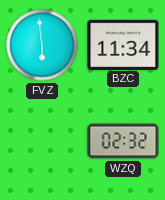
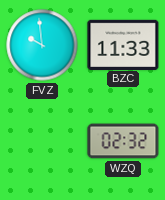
FVZ: 5:59 -> 9:59
BZC: 11:34 -> 11:33
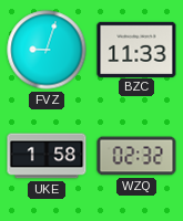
FVZ: 9:59 -> 9:03
UKE: none -> 1:58
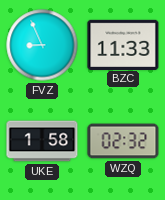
FVZ: 9:03 -> 8:56
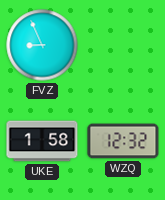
BZC: 11:33 -> none
WZQ: 02:32 -> 12:32
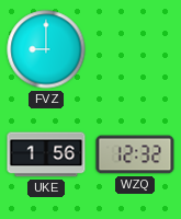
FVZ: 8:56 -> 9:00
UKE: 1:58 -> 1:56
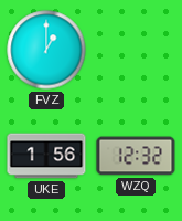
FVZ: 9:00 -> 1:00
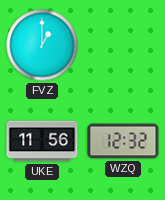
UKE: 1:56 -> 11:56
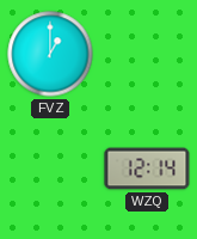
UKE: 11:56 -> none
WZQ: 12:32 -> 12:14
